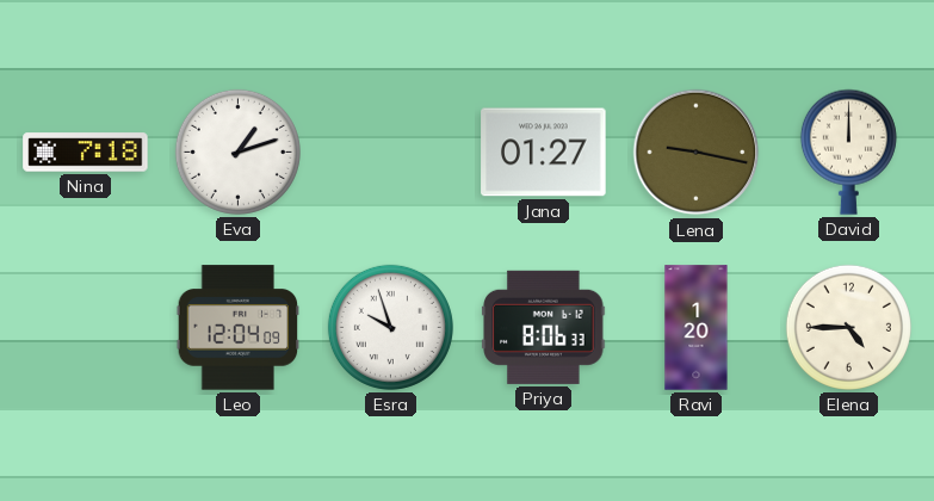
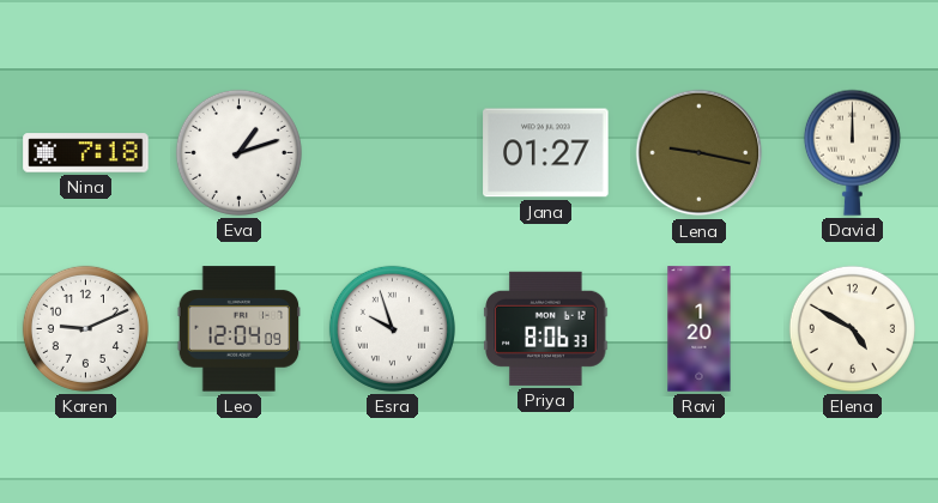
Karen: none -> 9:11
Elena: 4:45 -> 4:50
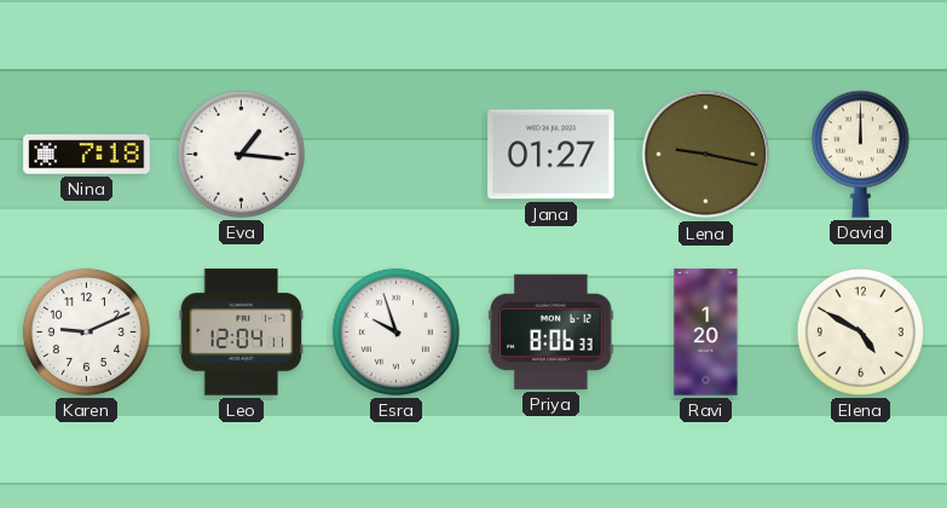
Eva: 1:12 -> 1:16
Leo: 12:04:09 -> 12:04:11
